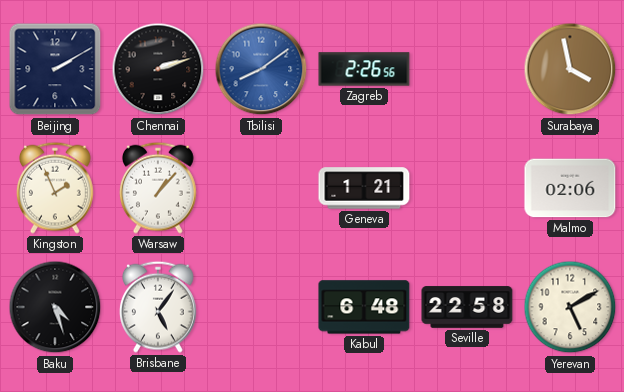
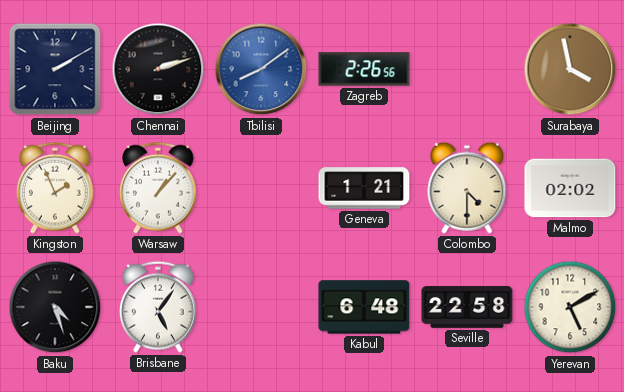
Colombo: none -> 4:30
Malmo: 02:06 -> 02:02
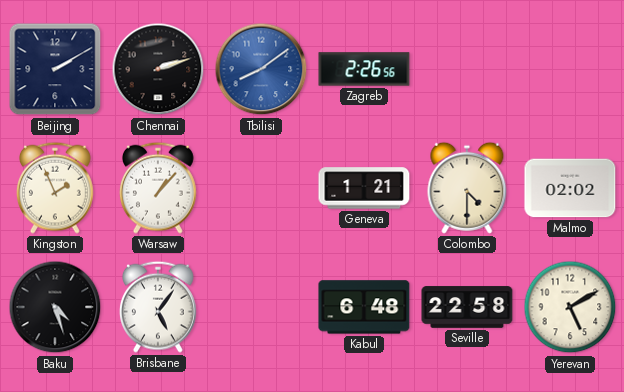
Surabaya: 3:58 -> none
